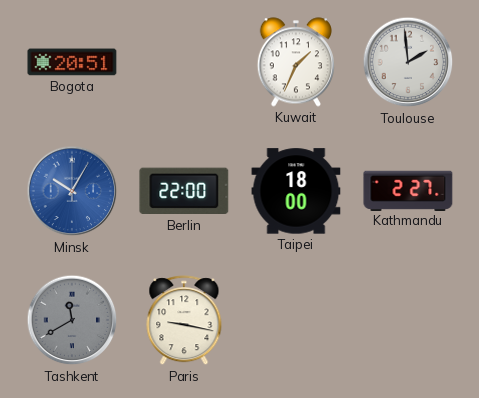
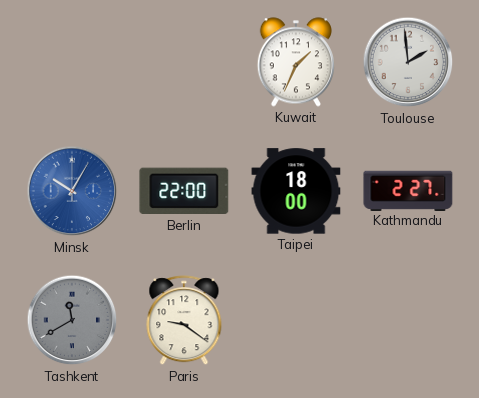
Bogota: 20:51 -> none
Paris: 9:17 -> 9:21
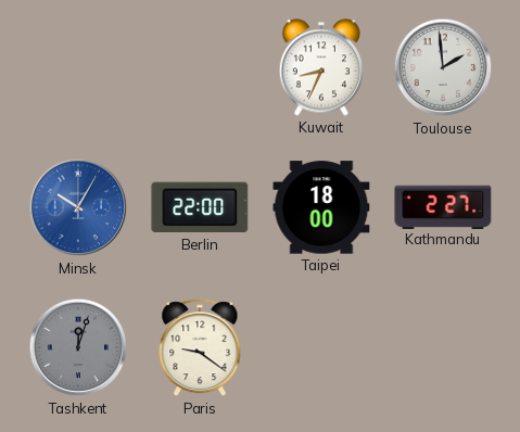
Kuwait: 1:34 -> 8:34
Tashkent: 11:40 -> 12:03
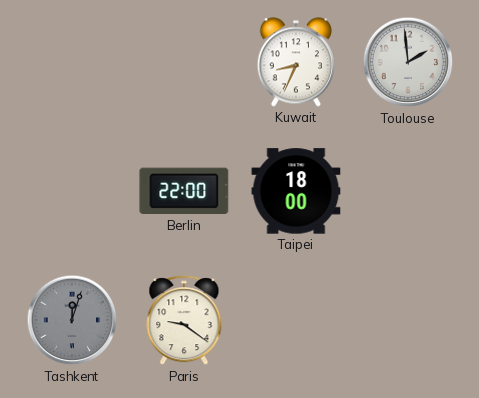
Minsk: 10:05 -> none
Kathmandu: 2:27 -> none
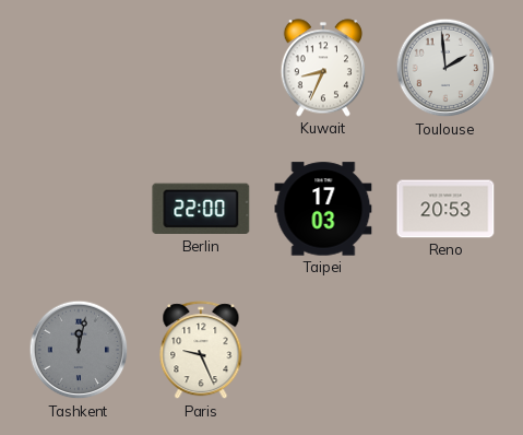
Taipei: 18:00 -> 17:03
Reno: none -> 20:53
Tashkent: 12:03 -> 12:02
Paris: 9:21 -> 9:26
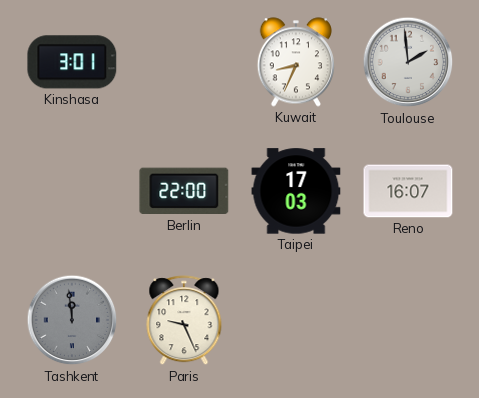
Kinshasa: none -> 3:01
Reno: 20:53 -> 16:07
Tashkent: 12:02 -> 11:59
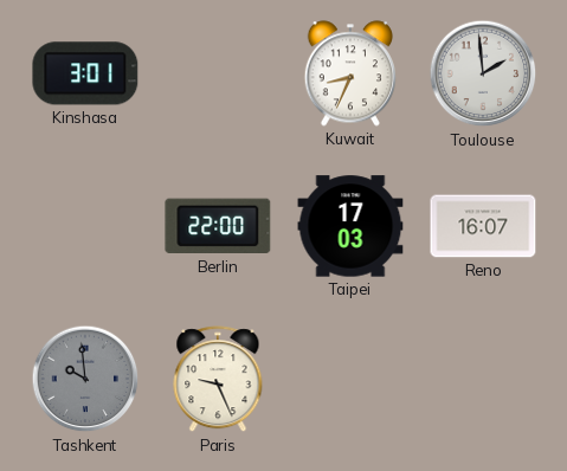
Tashkent: 11:59 -> 9:59
